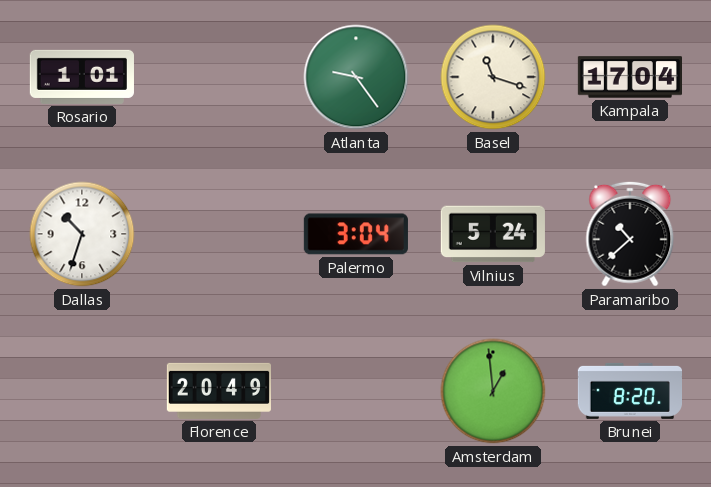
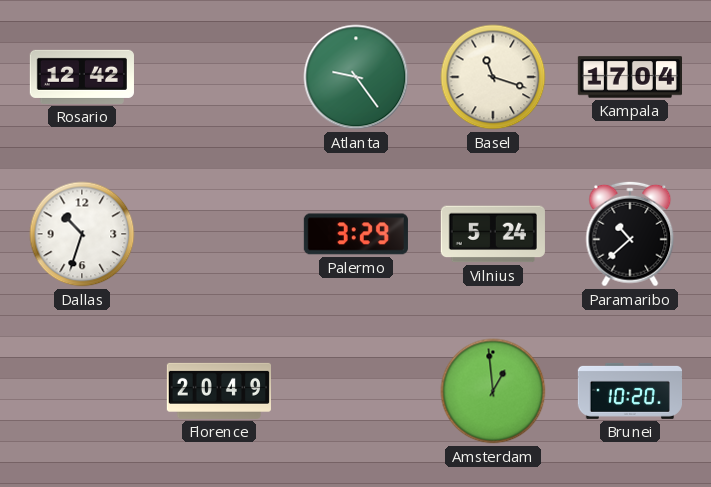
Rosario: 1:01 -> 12:42
Palermo: 3:04 -> 3:29
Brunei: 8:20 -> 10:20
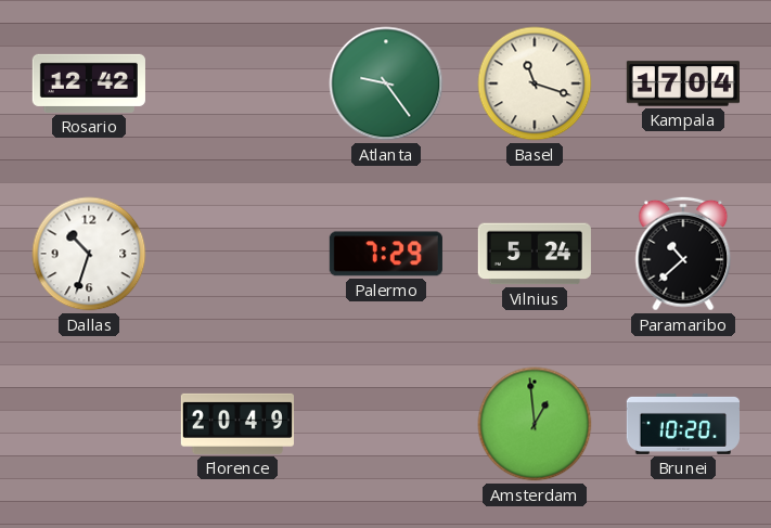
Palermo: 3:29 -> 7:29
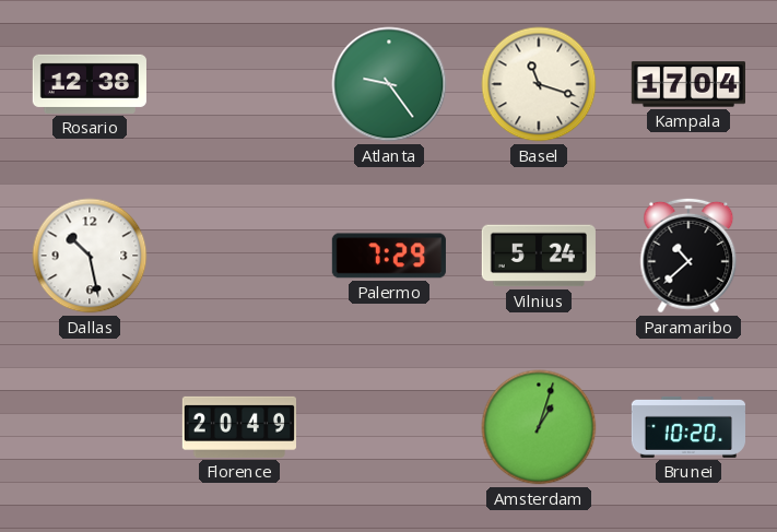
Rosario: 12:42 -> 12:38
Dallas: 10:33 -> 10:28
Amsterdam: 12:59 -> 1:03
